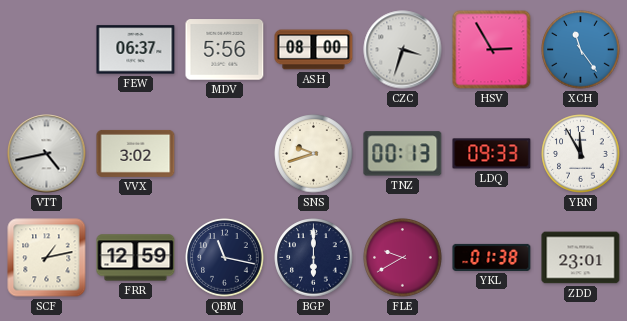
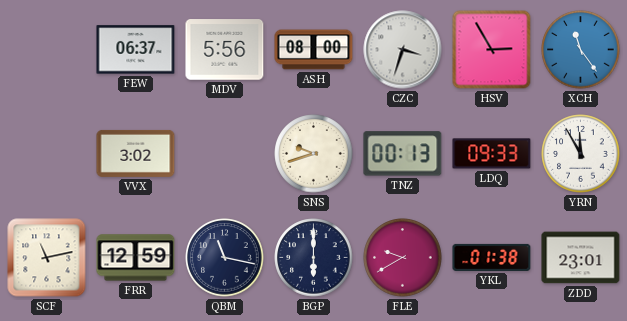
VTT: 4:43 -> none
SCF: 1:13 -> 11:13
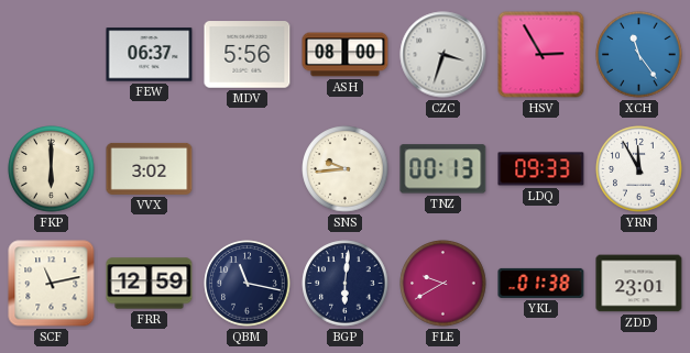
FKP: none -> 6:00
SNS: 9:42 -> 9:44
BGP: 6:00 -> 6:01
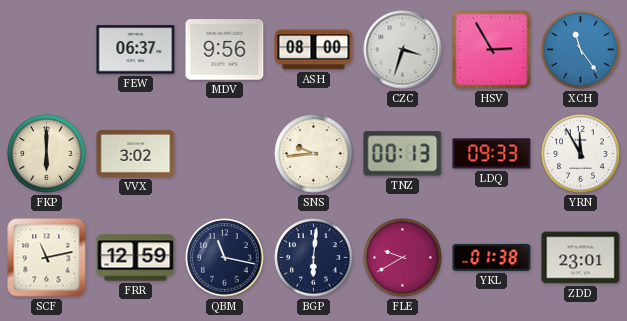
MDV: 5:56 -> 9:56
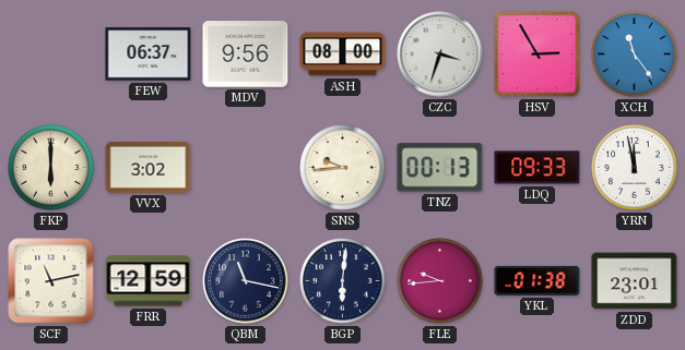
YRN: 11:55 -> 11:58
FLE: 9:40 -> 9:44
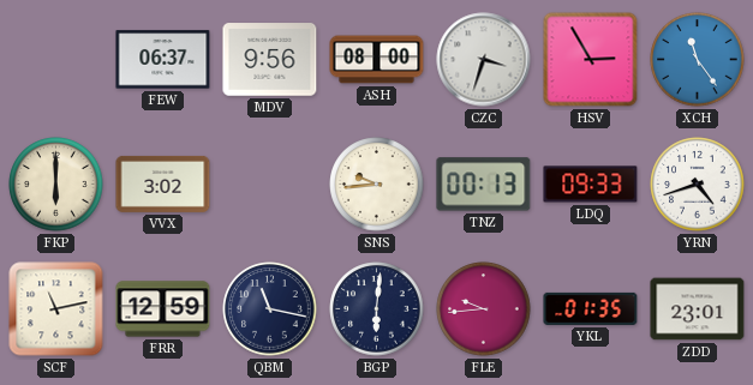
YRN: 11:58 -> 4:42
YKL: 01:38 -> 01:35
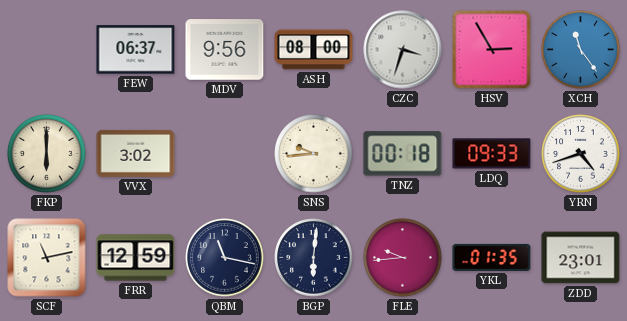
TNZ: 00:13 -> 00:18
